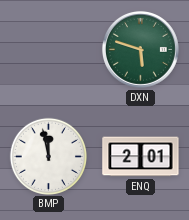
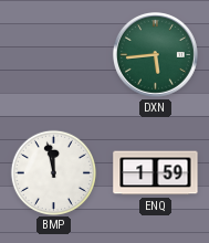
DXN: 5:48 -> 5:44
ENQ: 2:01 -> 1:59
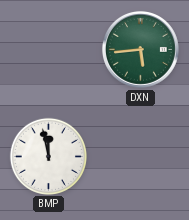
ENQ: 1:59 -> none
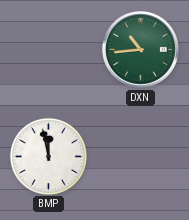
DXN: 5:44 -> 10:44
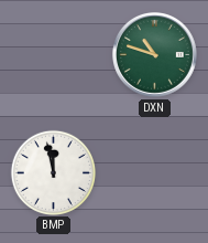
DXN: 10:44 -> 10:48
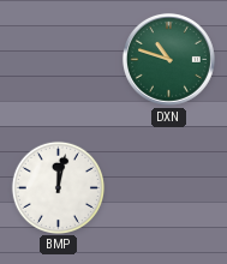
BMP: 11:58 -> 12:02
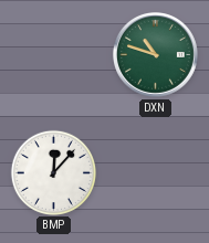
BMP: 12:02 -> 12:07
